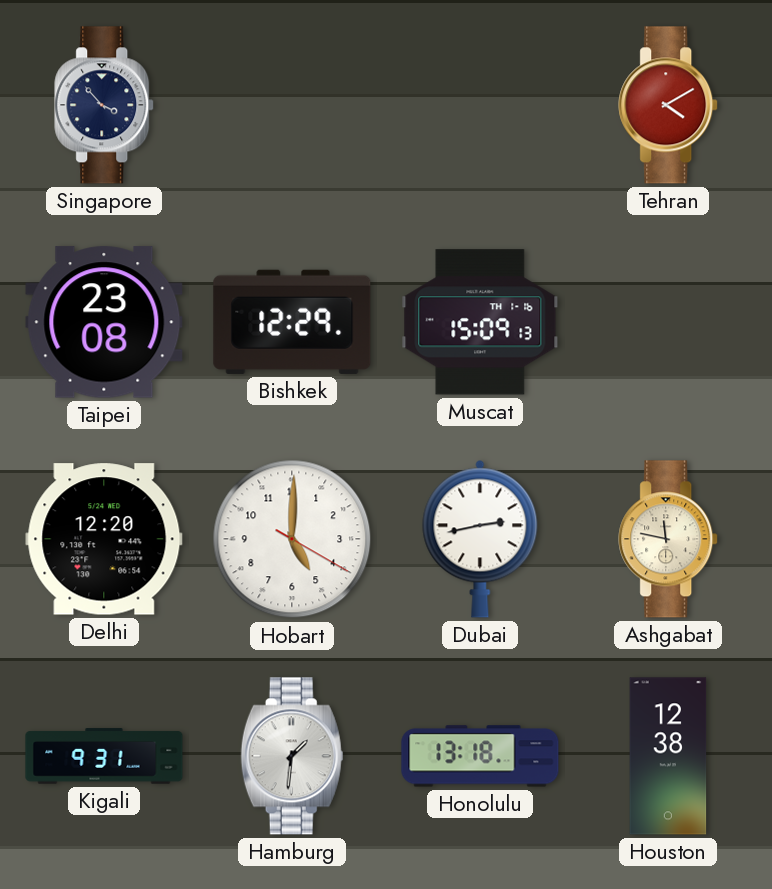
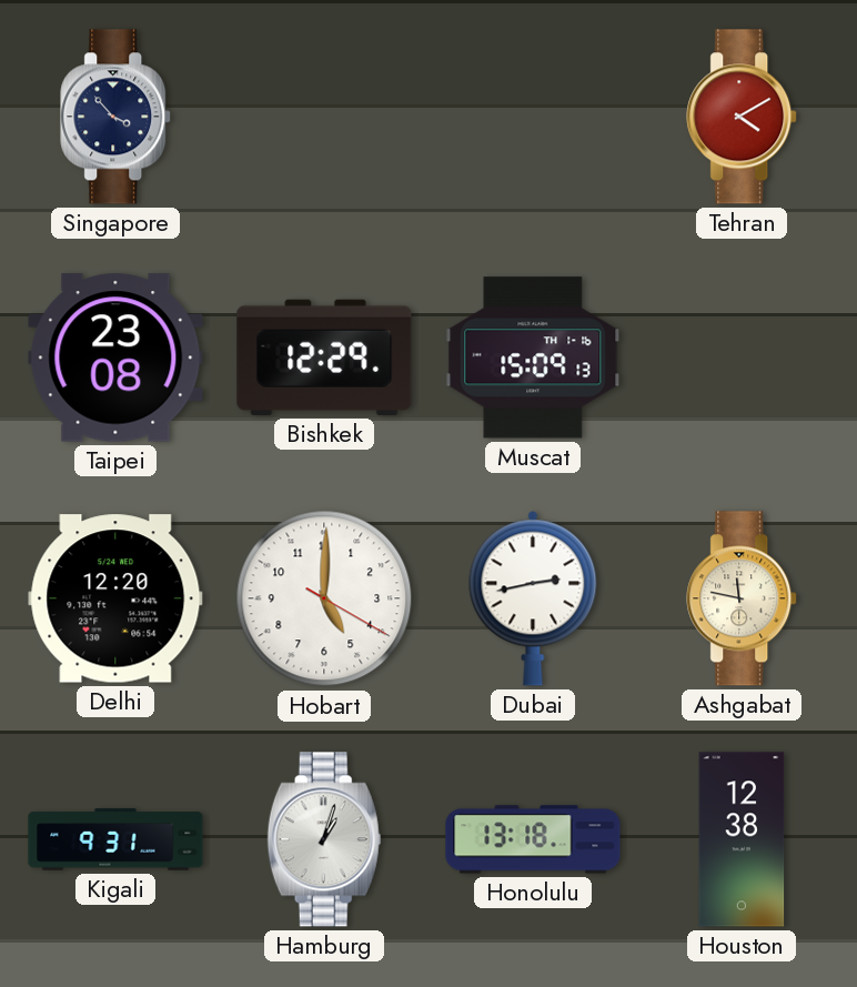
Hamburg: 1:31 -> 1:03
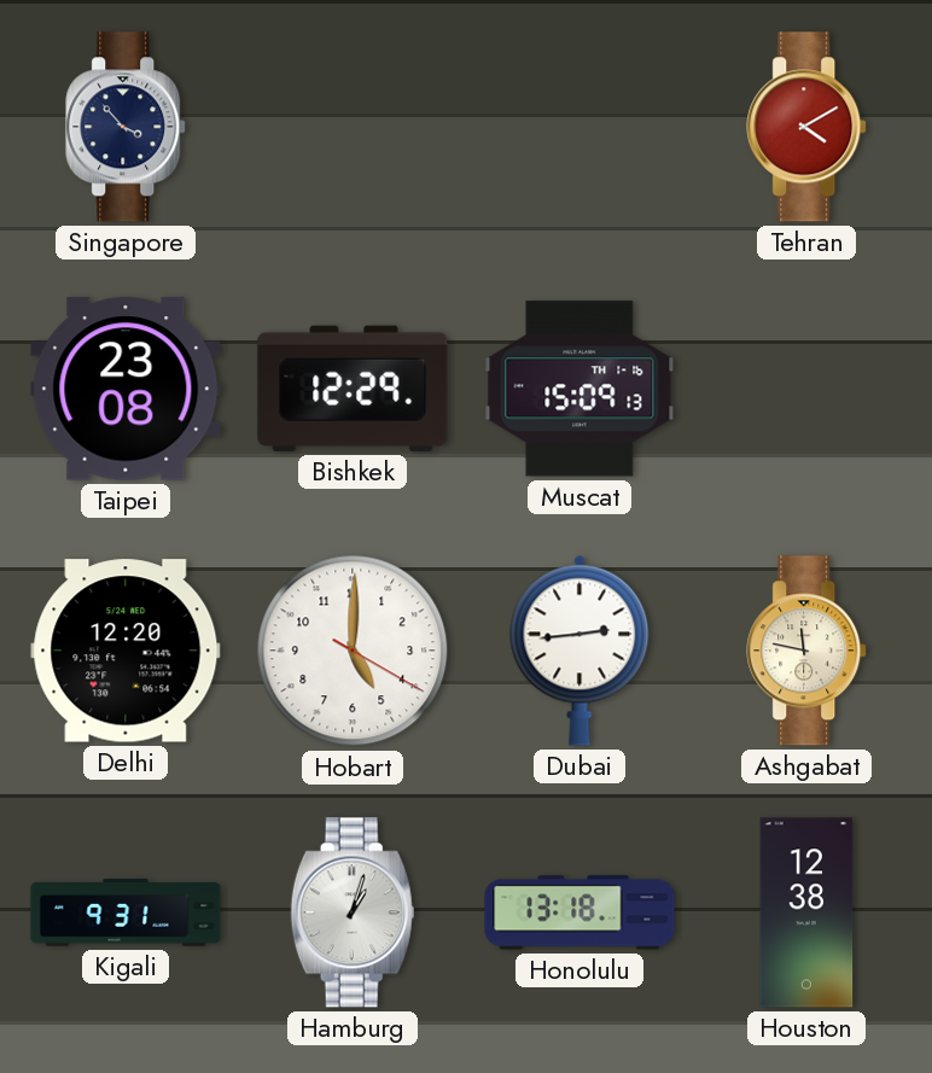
Dubai: 2:43 -> 2:44
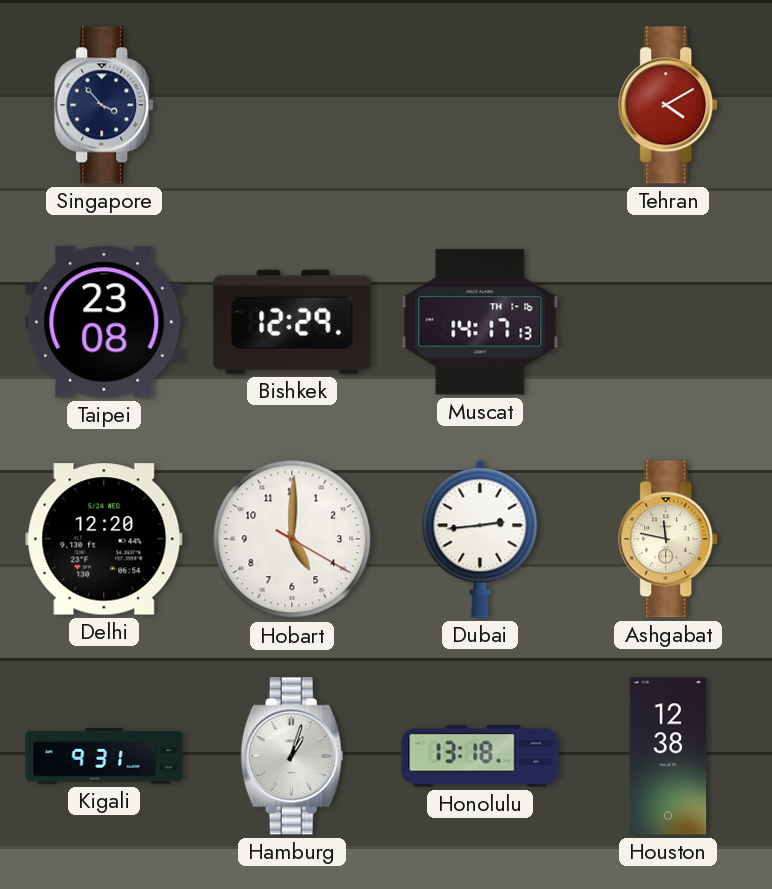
Muscat: 15:09 -> 14:17
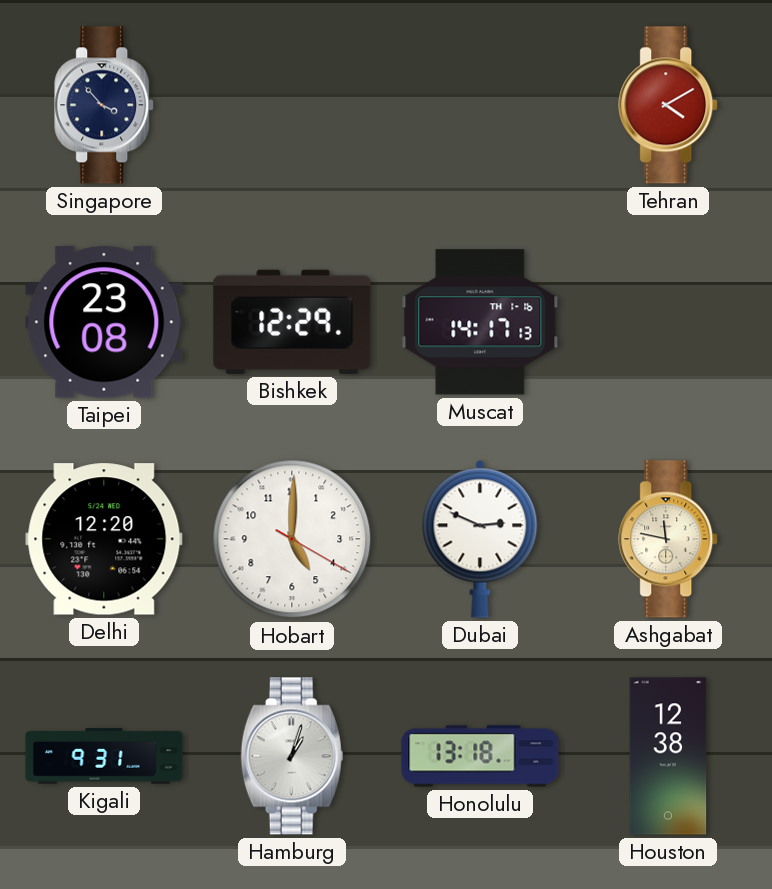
Dubai: 2:44 -> 2:49
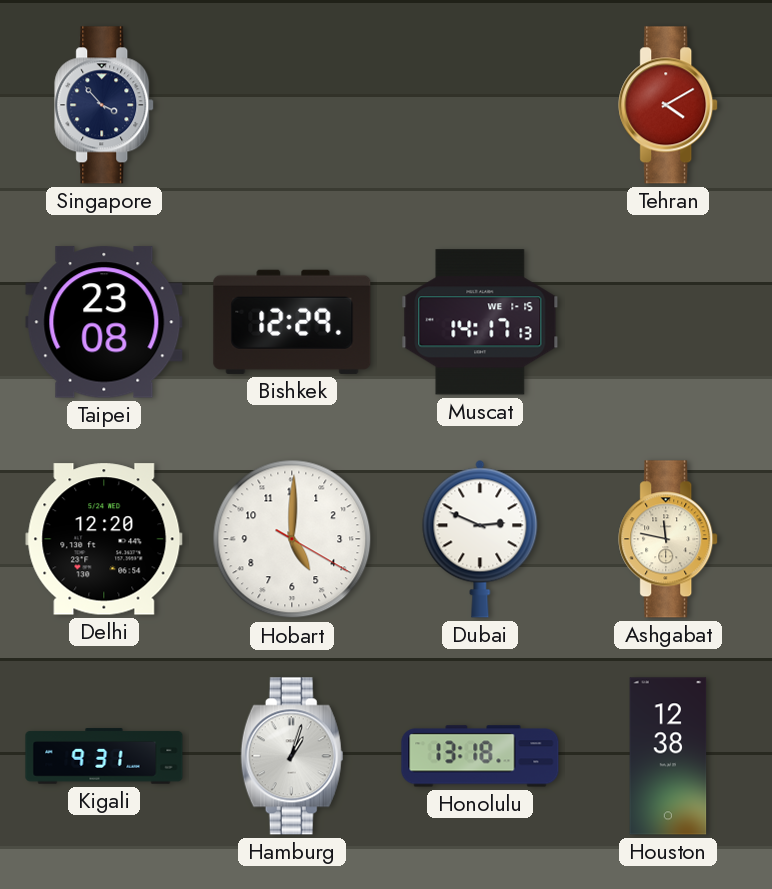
Muscat date: TH 1-16 -> WE 1-15
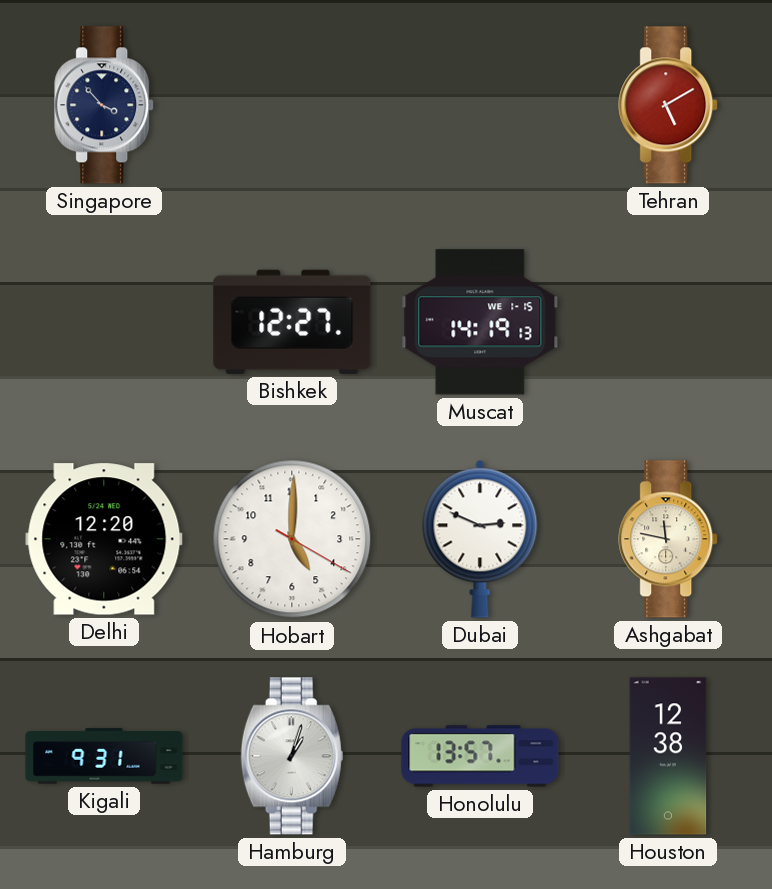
Tehran: 4:10 -> 5:10
Taipei: 23:08 -> none
Bishkek: 12:29 -> 12:27
Muscat: 14:17 -> 14:19
Honolulu: 13:18 -> 13:57
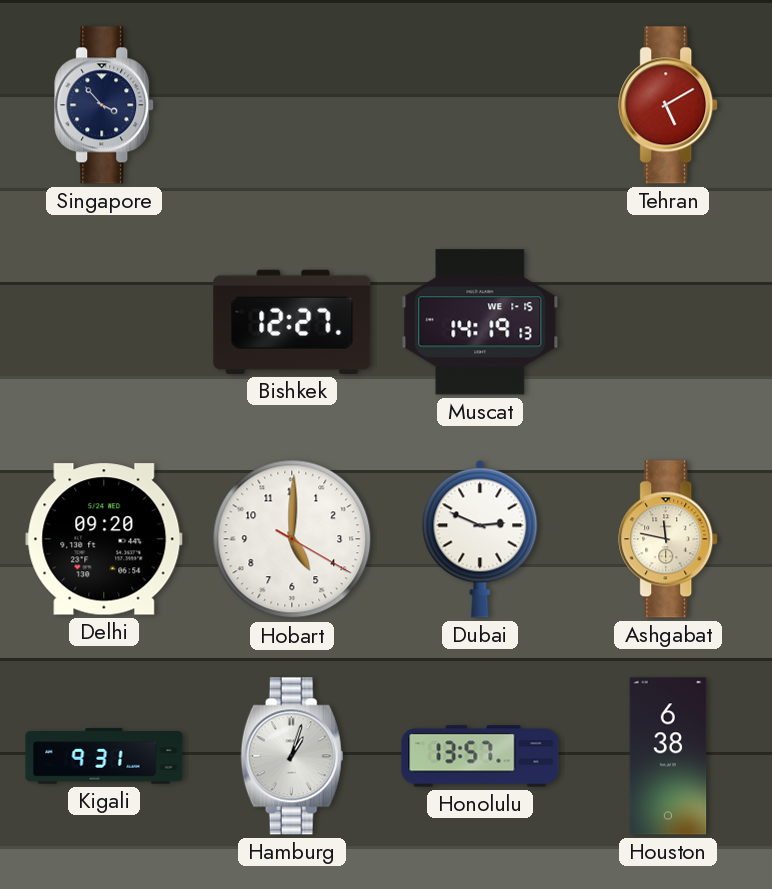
Delhi: 12:20 -> 09:20
Houston: 12:38 -> 6:38
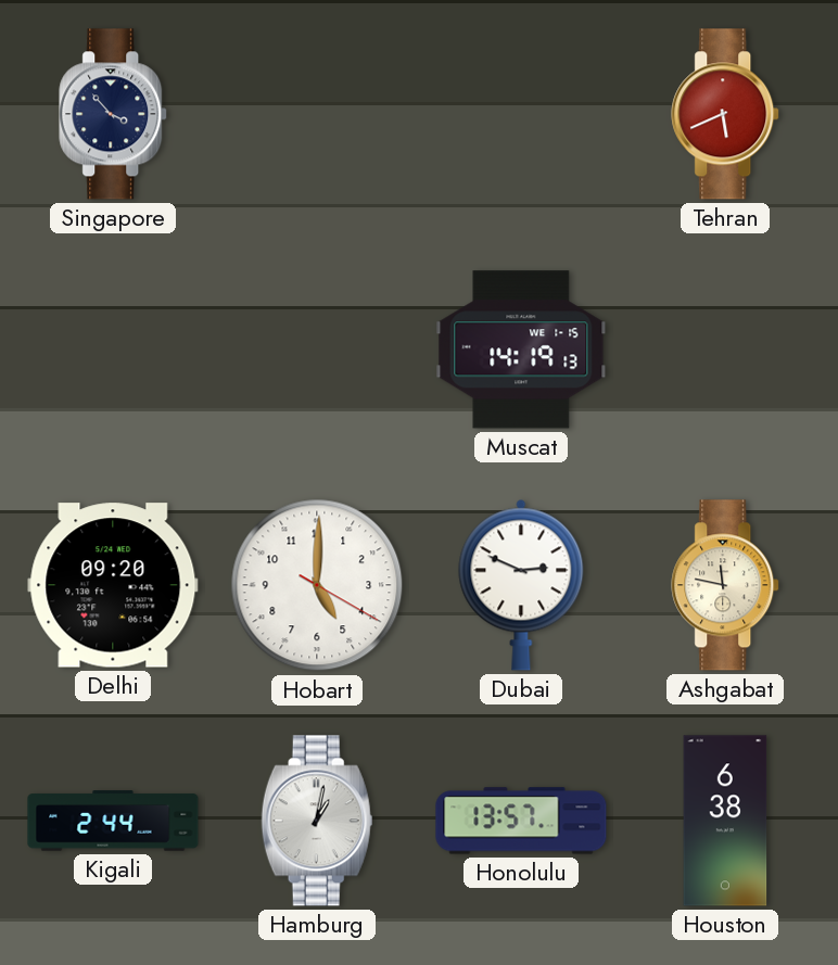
Tehran: 5:10 -> 5:41
Bishkek: 12:27 -> none
Kigali: 9:31 -> 2:44
Hamburg: 1:03 -> 1:02
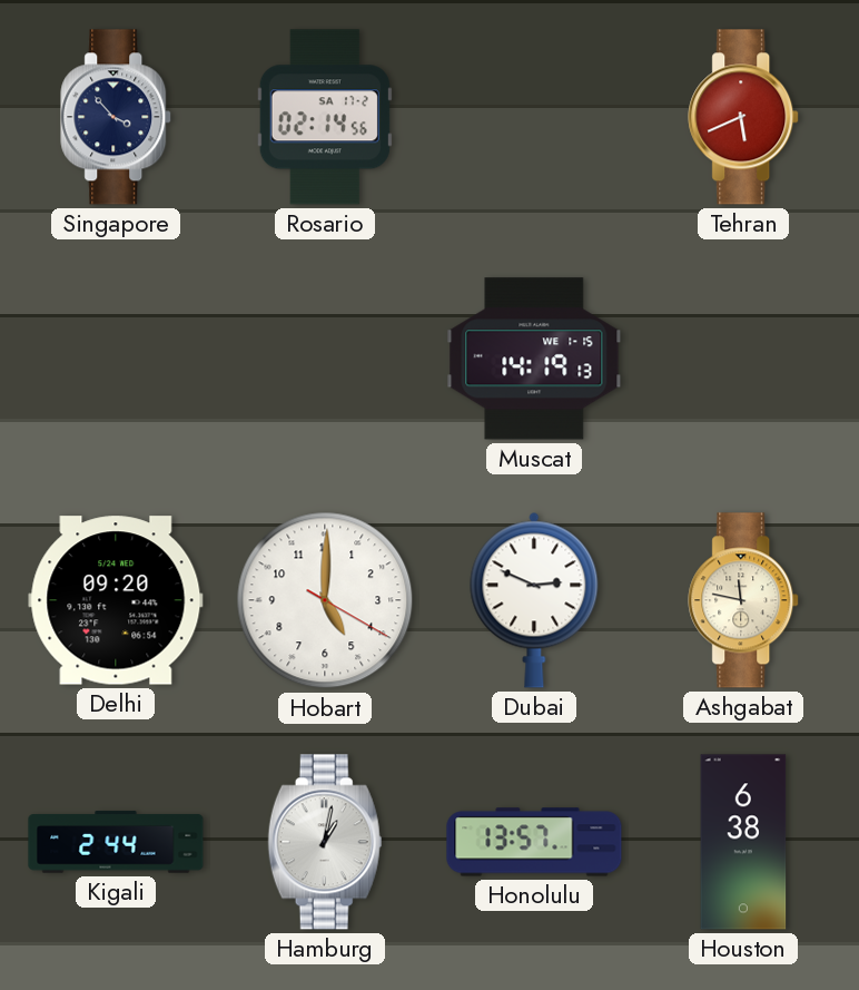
Rosario: none -> 02:14
